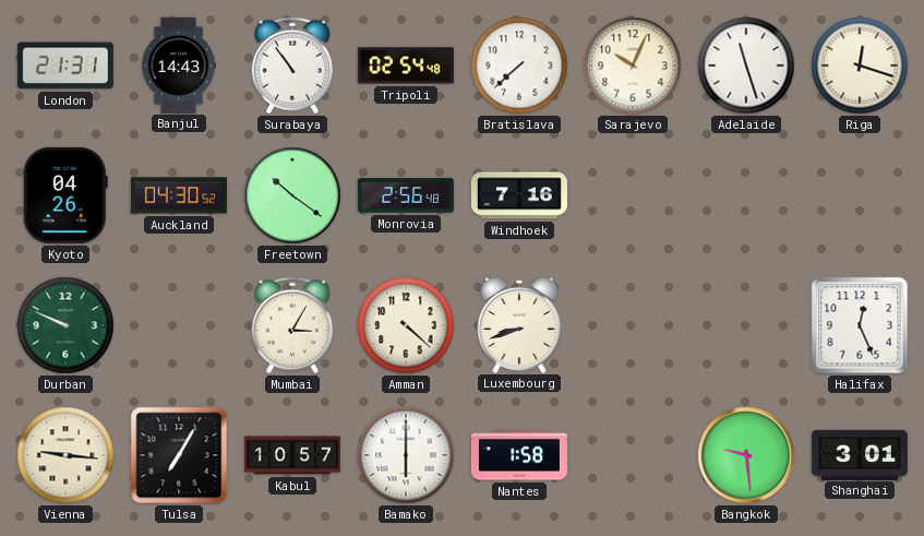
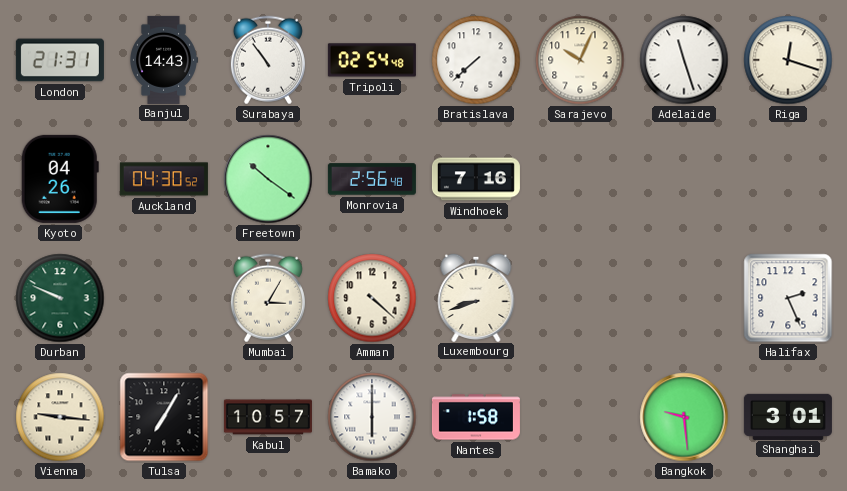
Halifax: 12:26 -> 2:26
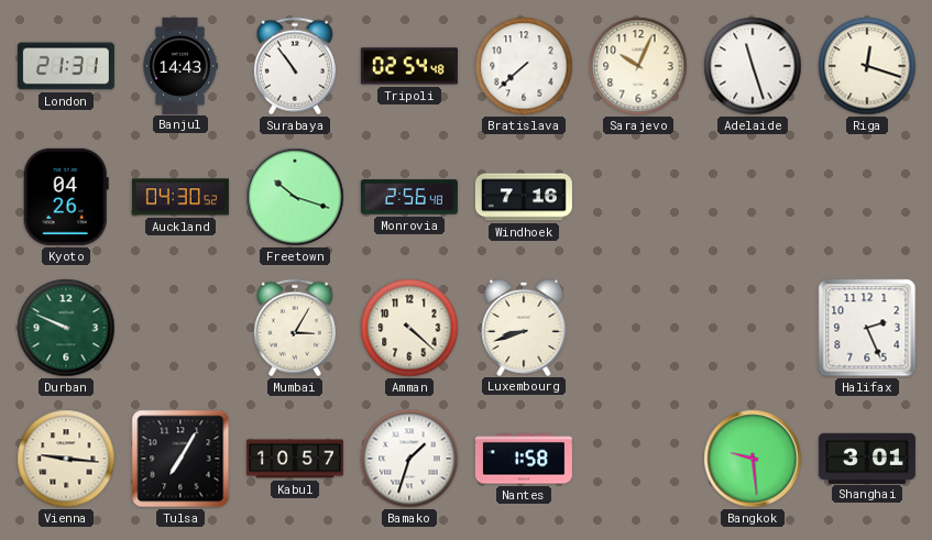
Freetown: 10:21 -> 10:18
Bamako: 6:00 -> 1:33
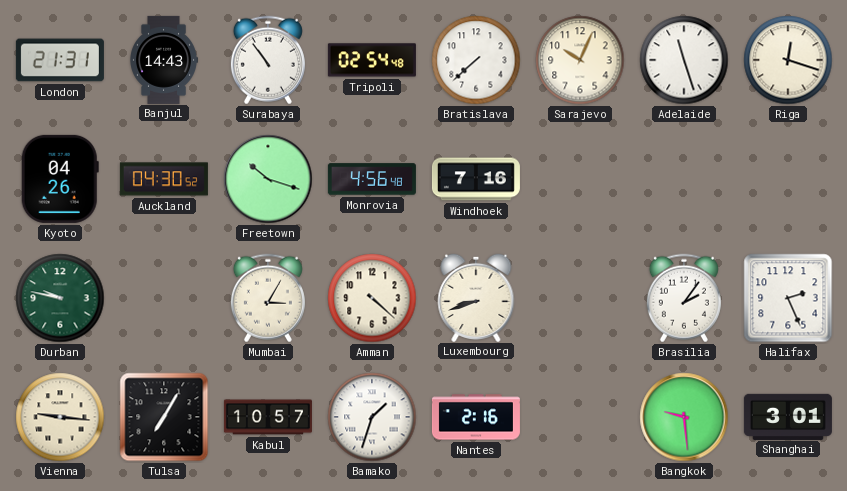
Monrovia: 2:56 -> 4:56
Durban: 9:49 -> 9:47
Brasilia: none -> 2:06
Nantes: 1:58 -> 2:16
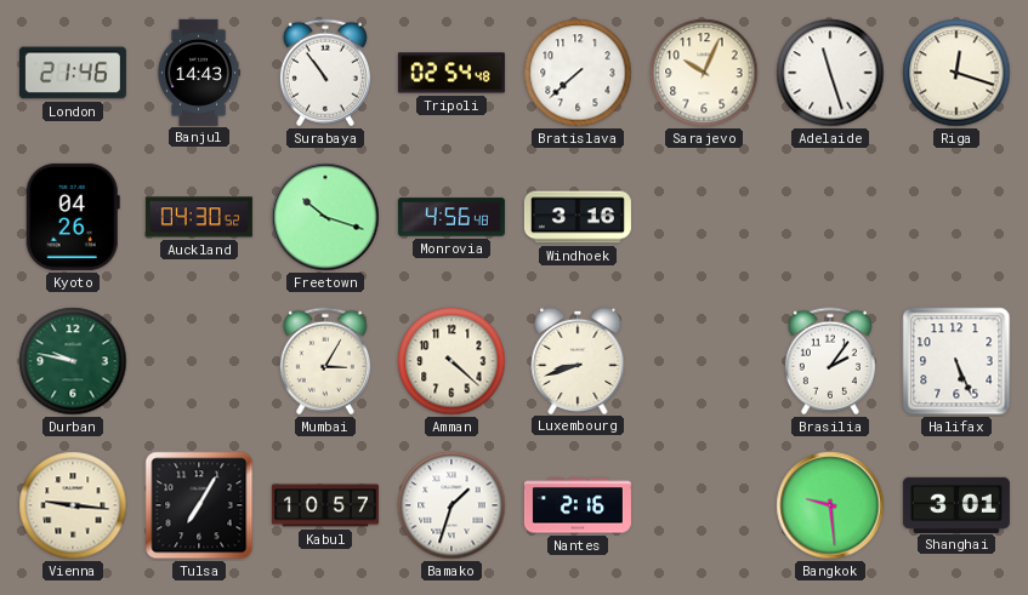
London: 21:31 -> 21:46
Windhoek: 7:16 -> 3:16
Halifax: 2:26 -> 5:26
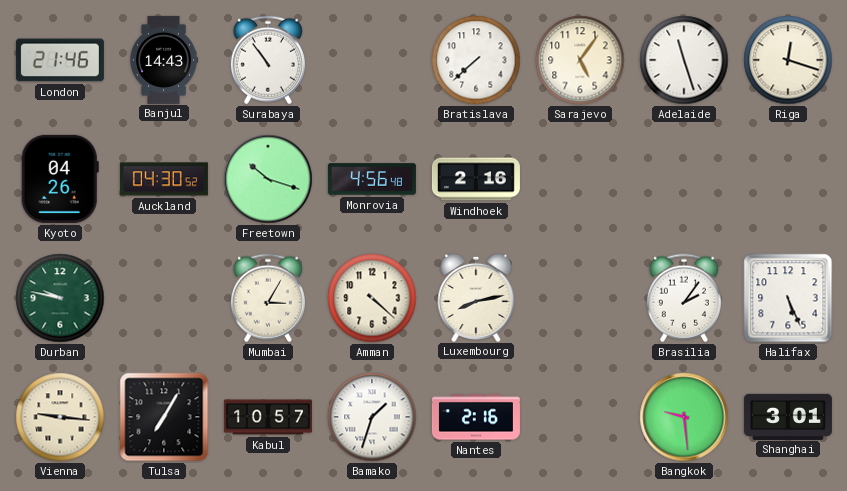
Tripoli: 02:54 -> none
Sarajevo: 10:04 -> 5:06
Windhoek: 3:16 -> 2:16
Luxembourg: 8:42 -> 8:13
